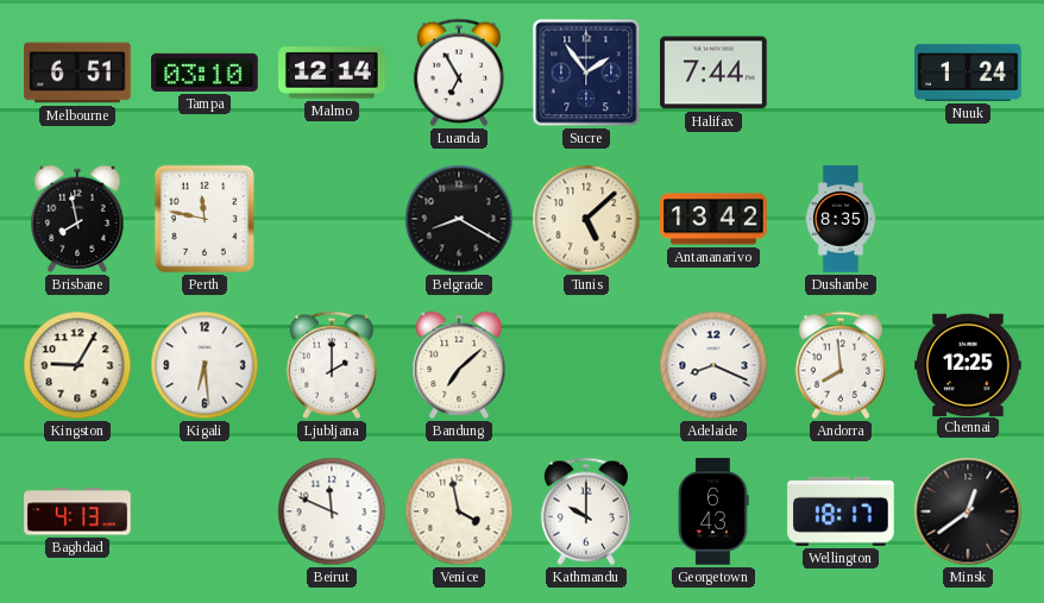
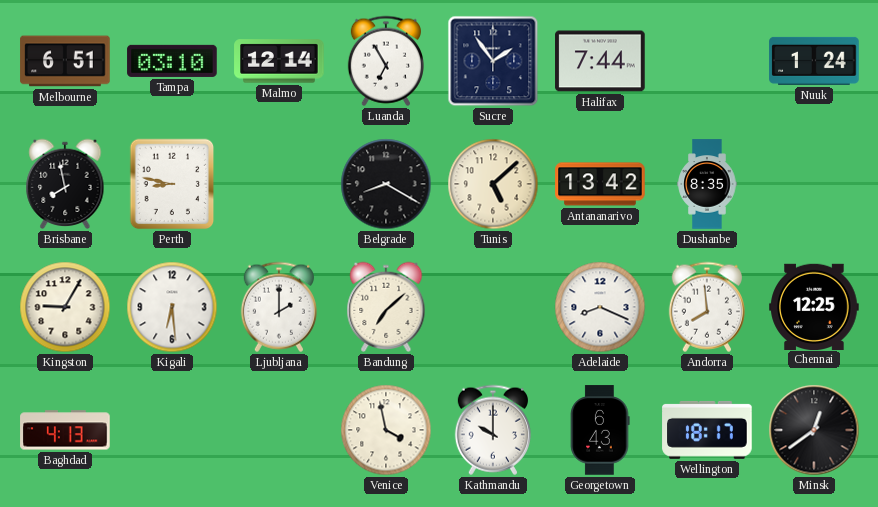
Perth: 11:47 -> 8:47
Beirut: 11:49 -> none
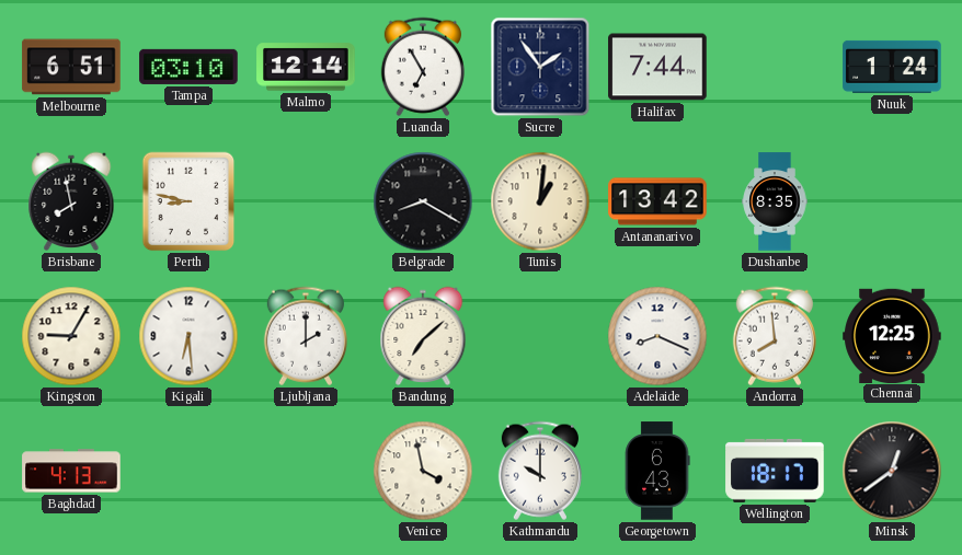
Tunis: 5:08 -> 1:01
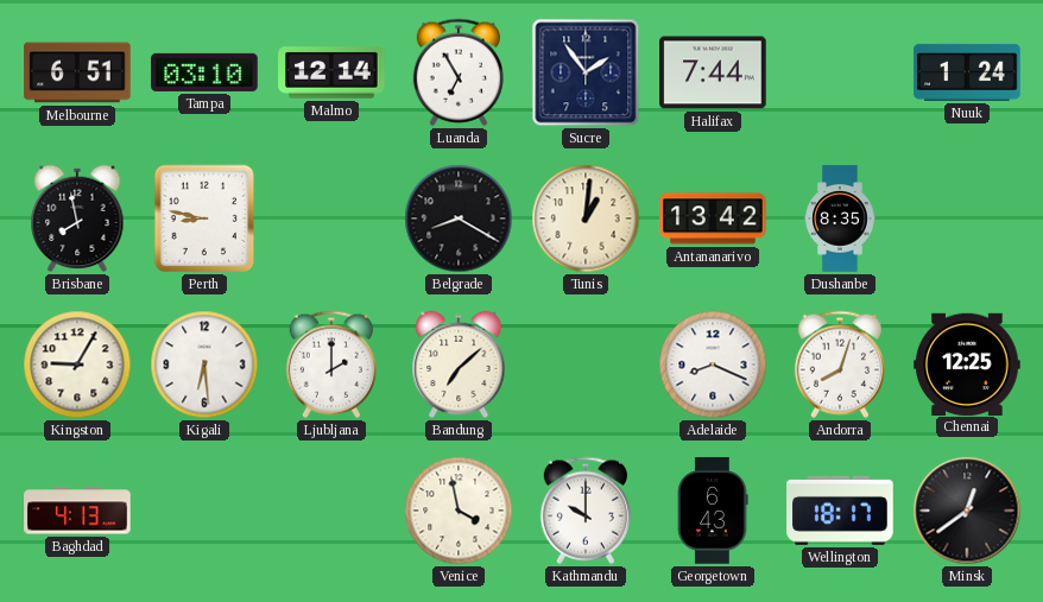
Andorra: 7:59 -> 8:03
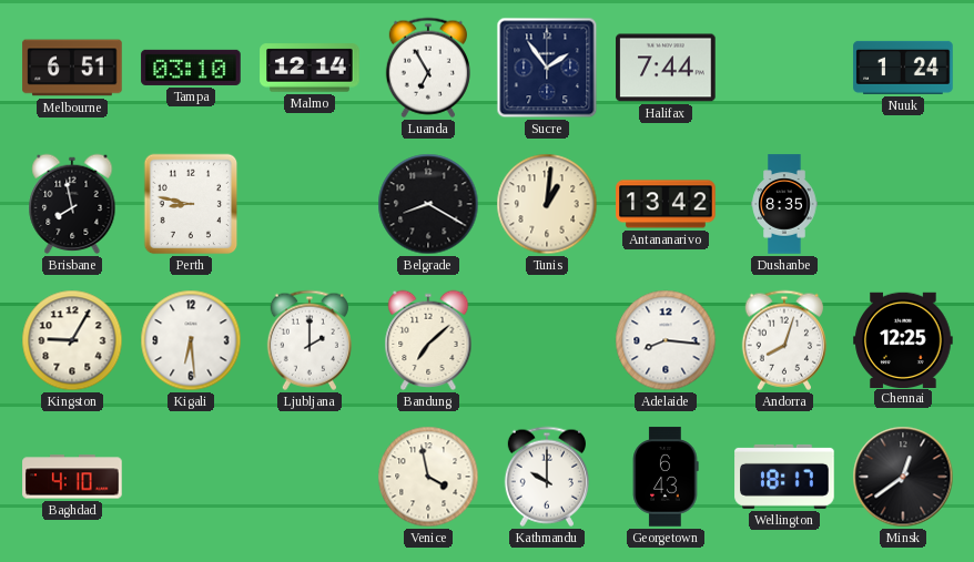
Adelaide: 8:19 -> 8:16
Baghdad: 4:13 -> 4:10
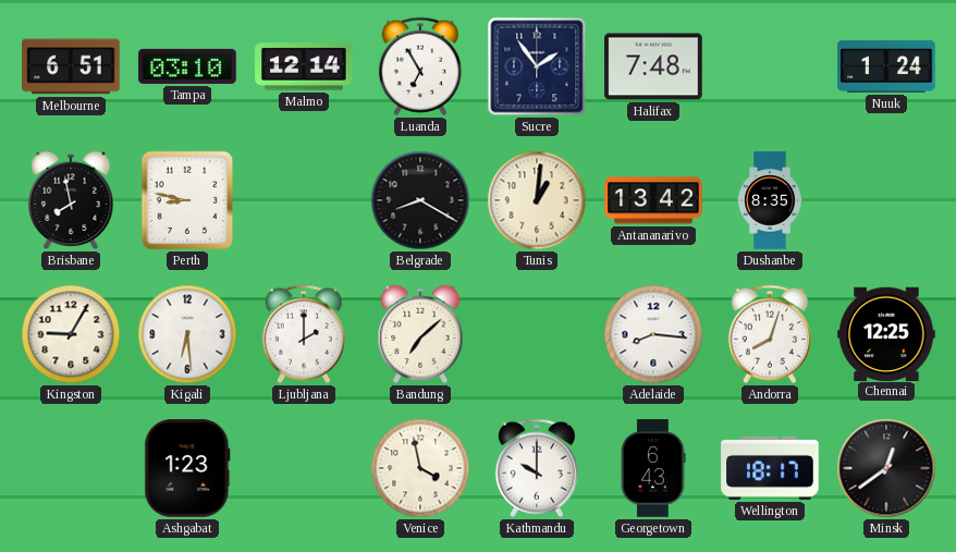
Halifax: 7:44 -> 7:48
Baghdad: 4:10 -> none
Ashgabat: none -> 1:23
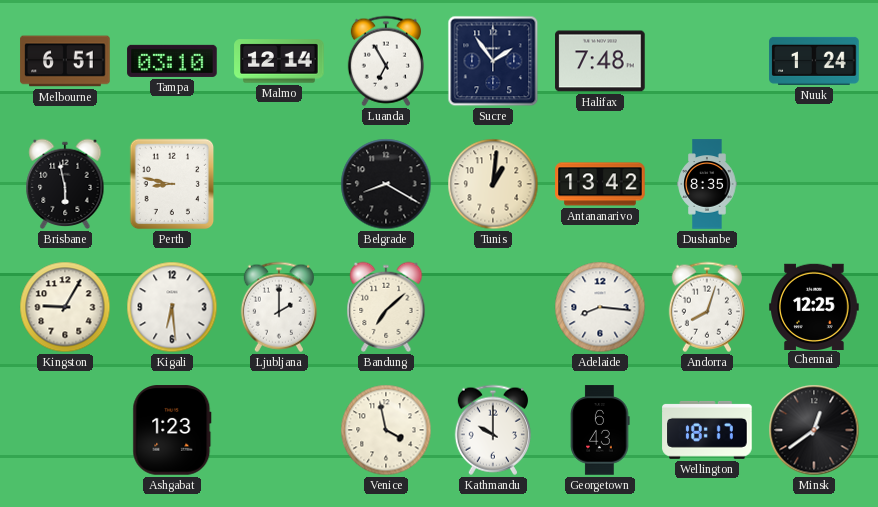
Brisbane: 7:58 -> 5:58
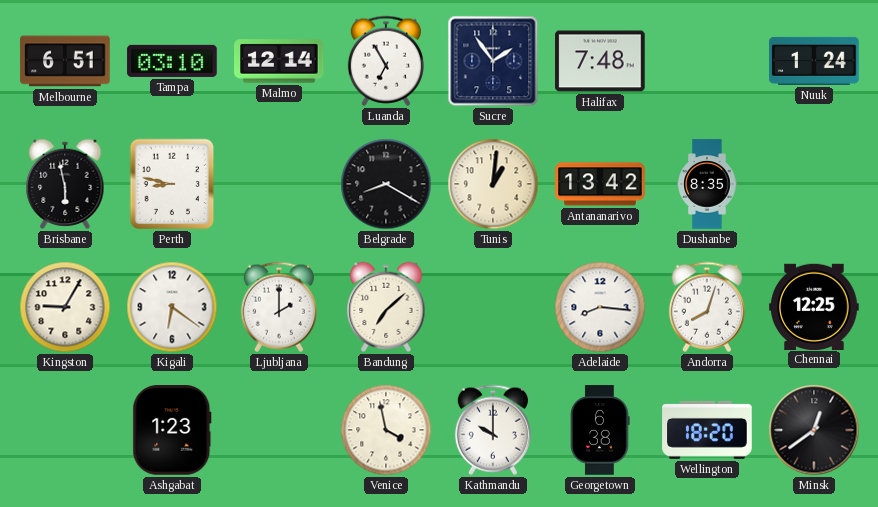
Kigali: 6:29 -> 6:21
Georgetown: 6:43 -> 6:38
Wellington: 18:17 -> 18:20
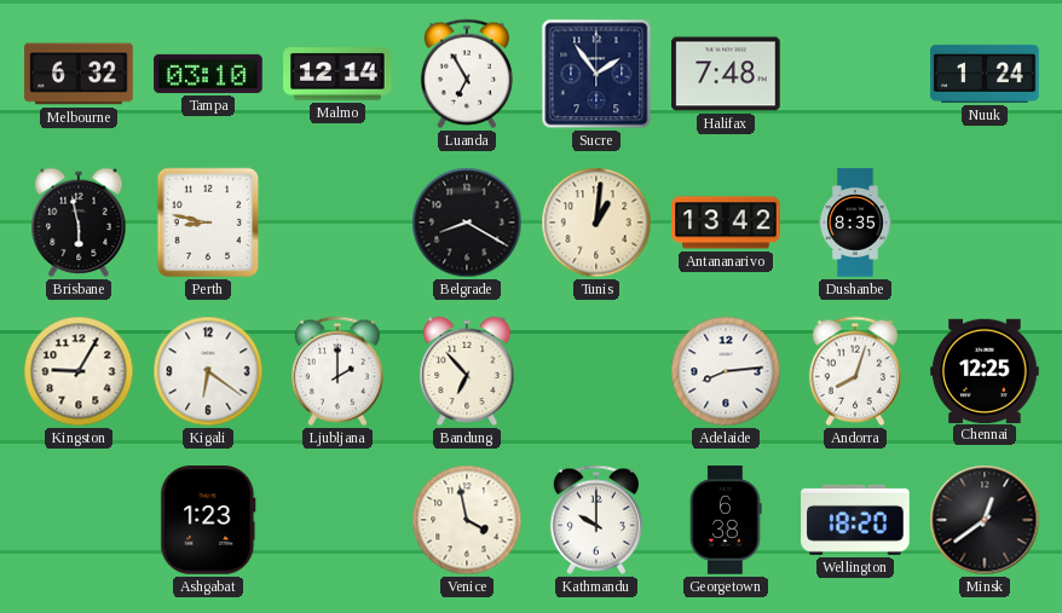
Melbourne: 6:51 -> 6:32
Bandung: 7:08 -> 6:53
Adelaide: 8:16 -> 8:14
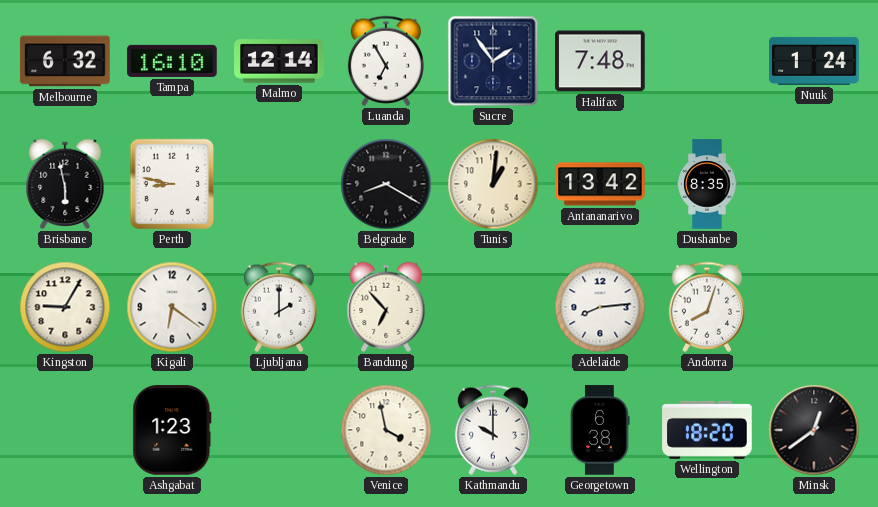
Tampa: 03:10 -> 16:10
Chennai: 12:25 -> none
